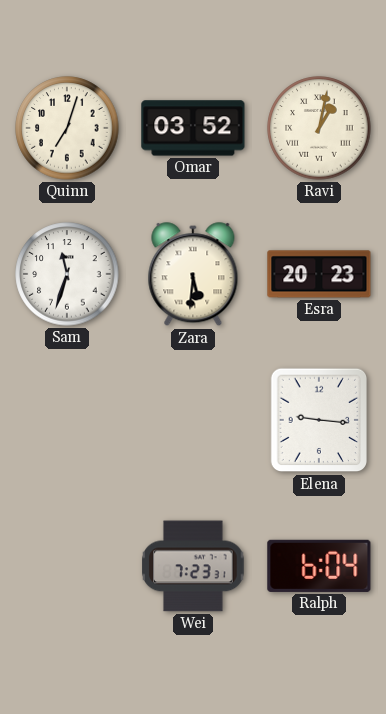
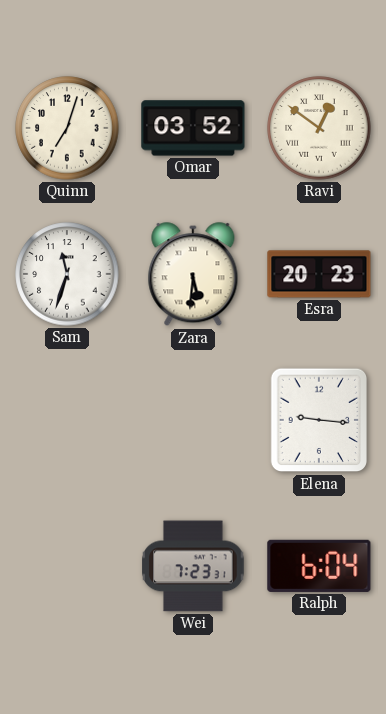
Ravi: 1:02 -> 12:51
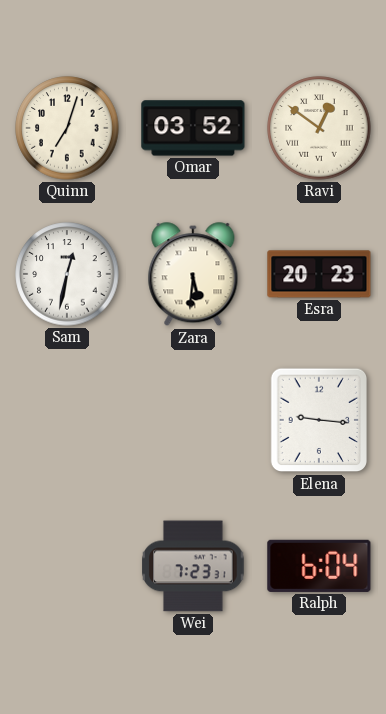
Sam: 11:33 -> 12:32
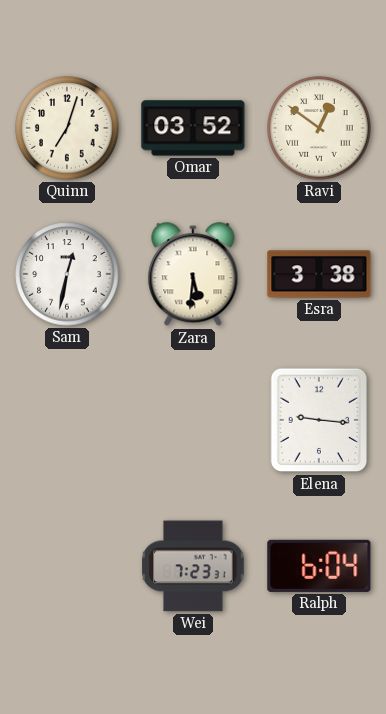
Esra: 20:23 -> 3:38
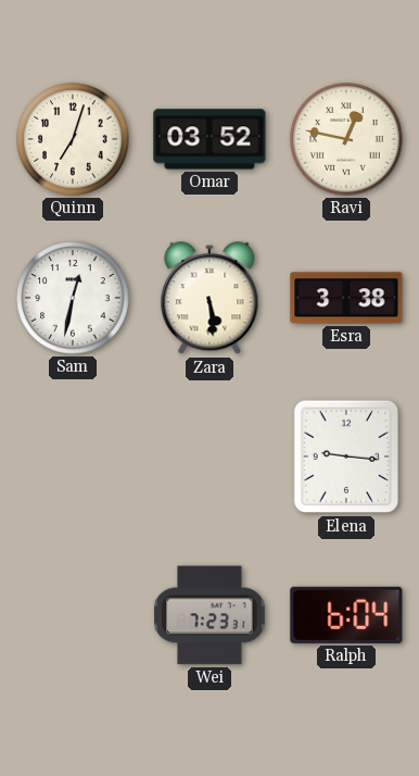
Ravi: 12:51 -> 12:47
Zara: 5:31 -> 5:29
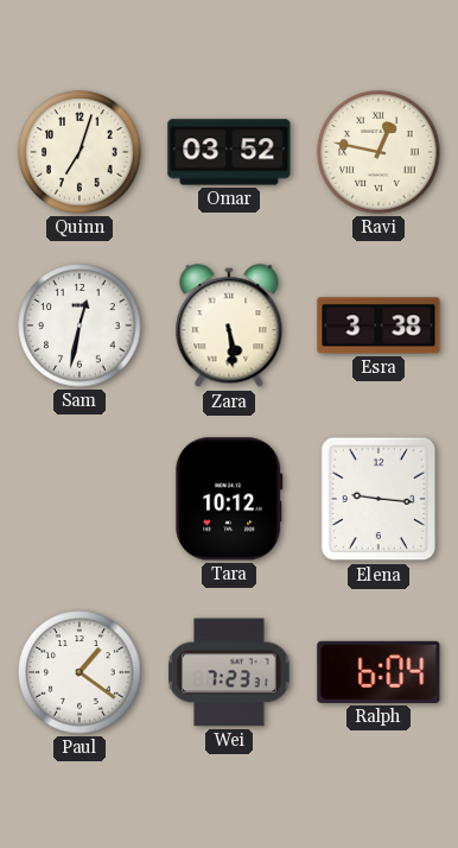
Tara: none -> 10:12
Paul: none -> 1:21
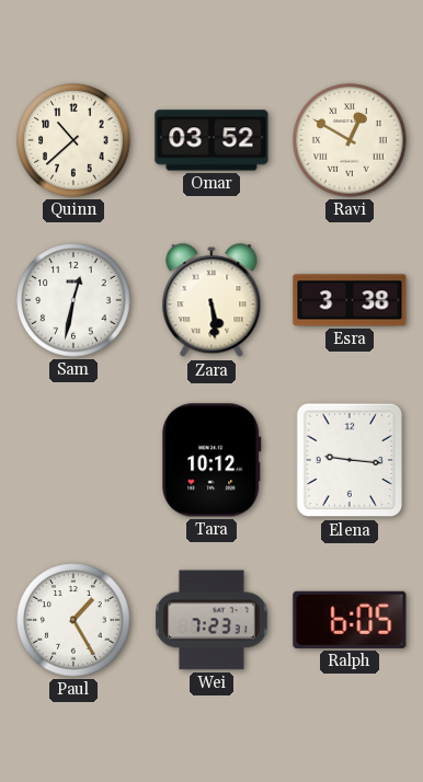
Quinn: 7:03 -> 10:38
Ravi: 12:47 -> 12:50
Paul: 1:21 -> 1:25
Ralph: 6:04 -> 6:05
